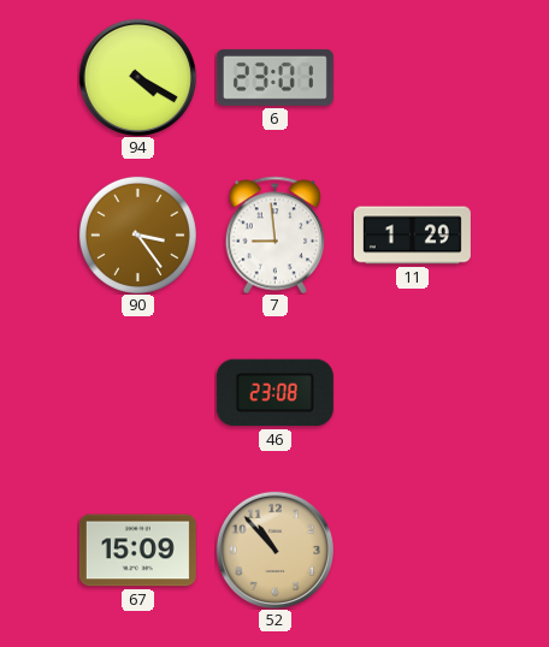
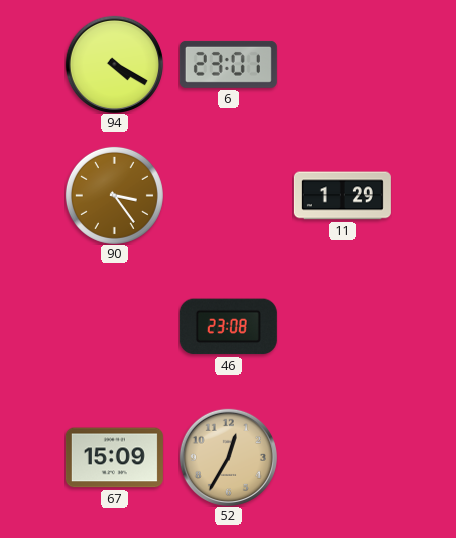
7: 8:59 -> none
52: 10:53 -> 12:35
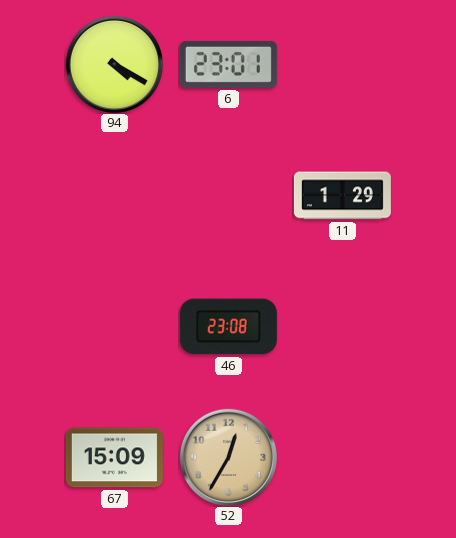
90: 3:24 -> none
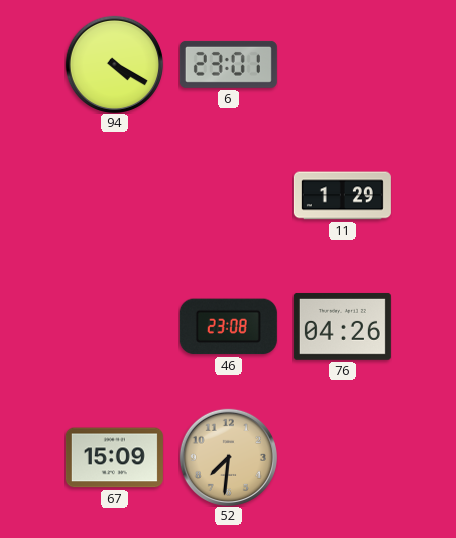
76: none -> 04:26
52: 12:35 -> 7:31
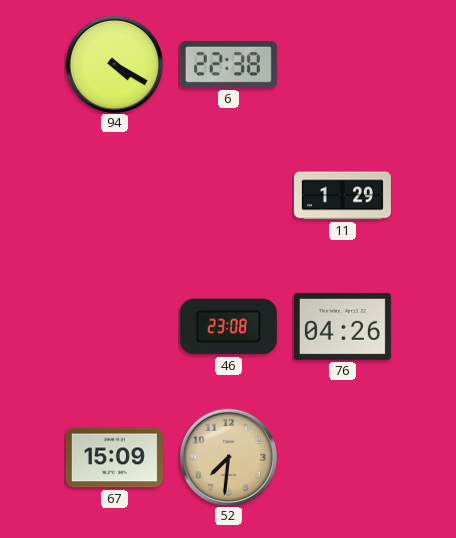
6: 23:01 -> 22:38
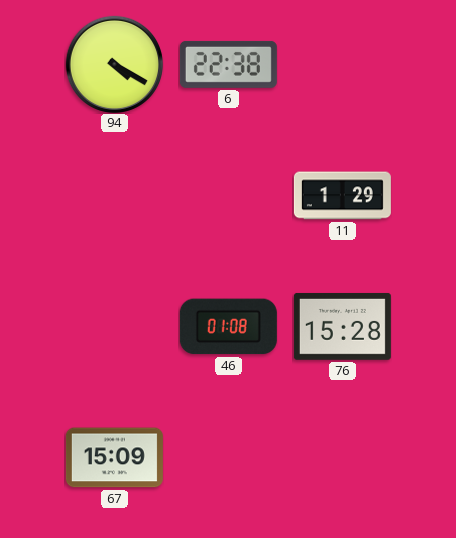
46: 23:08 -> 01:08
76: 04:26 -> 15:28
52: 7:31 -> none
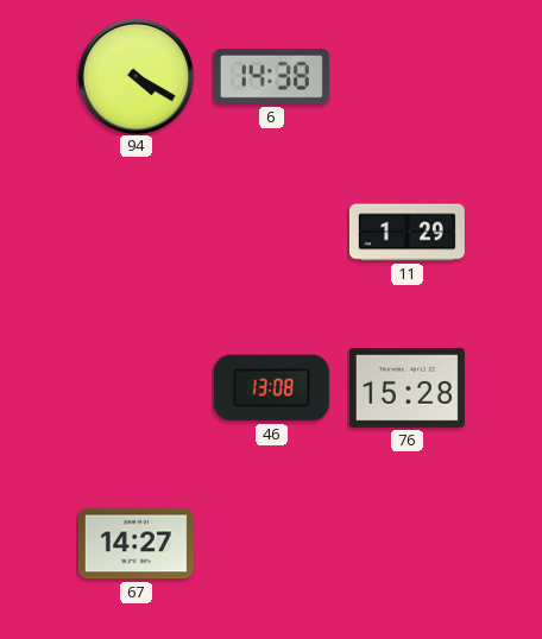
6: 22:38 -> 14:38
46: 01:08 -> 13:08
67: 15:09 -> 14:27
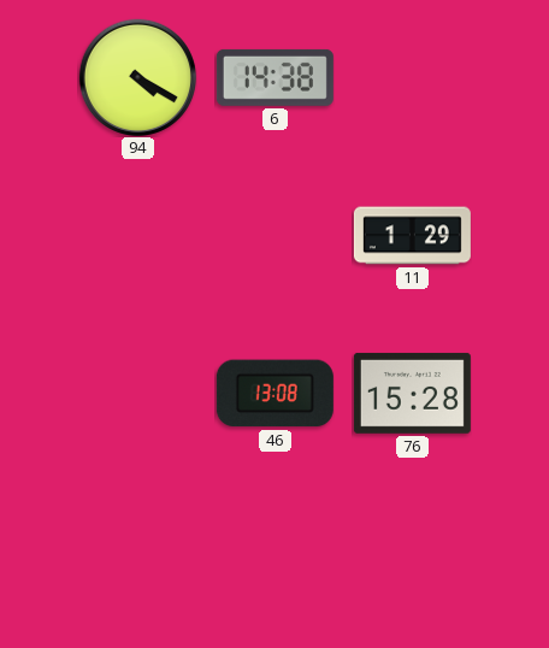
67: 14:27 -> none
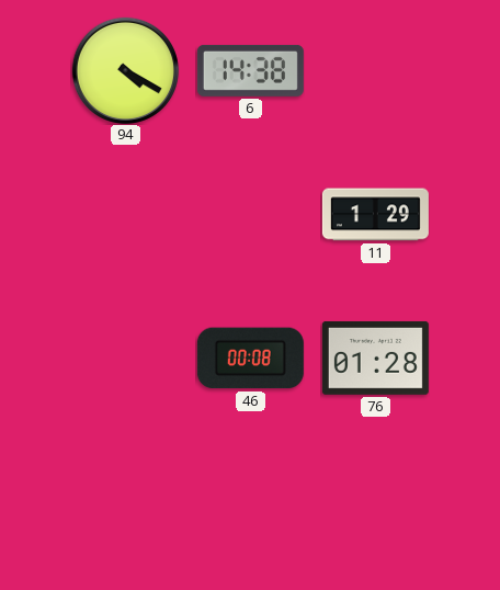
46: 13:08 -> 00:08
76: 15:28 -> 01:28
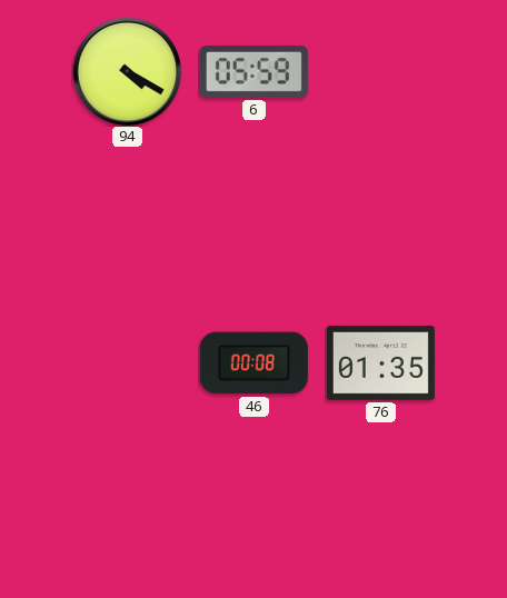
6: 14:38 -> 05:59
11: 1:29 -> none
76: 01:28 -> 01:35
